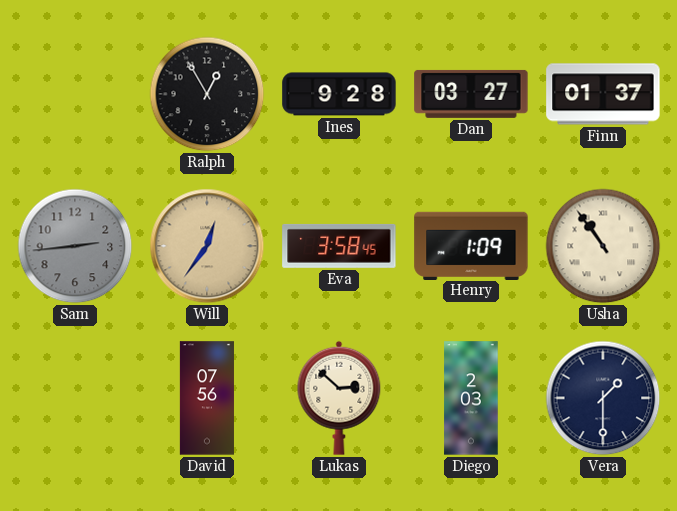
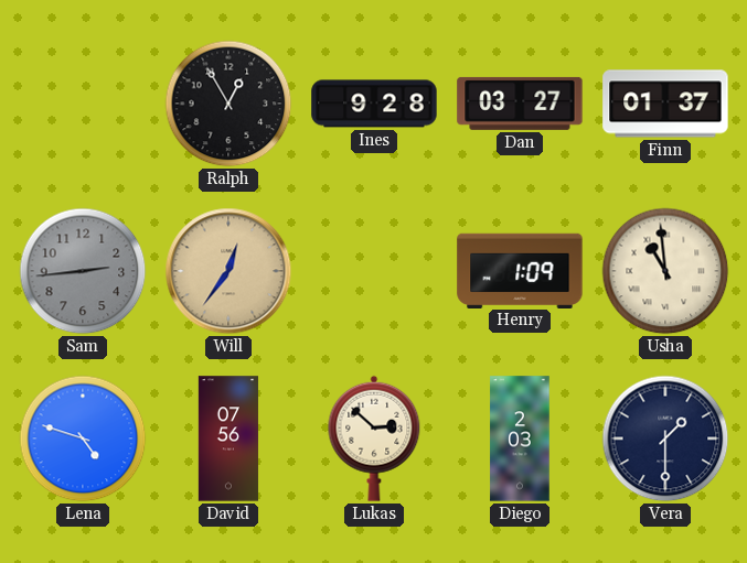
Eva: 3:58 -> none
Usha: 10:54 -> 10:59
Lena: none -> 4:48
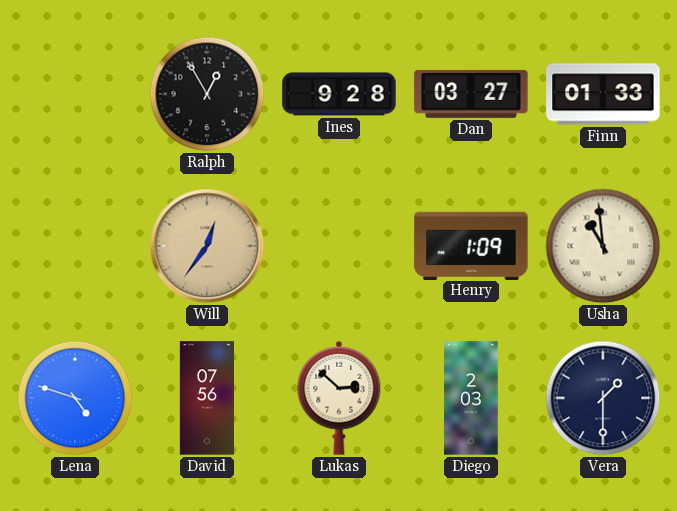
Finn: 01:37 -> 01:33
Sam: 2:44 -> none
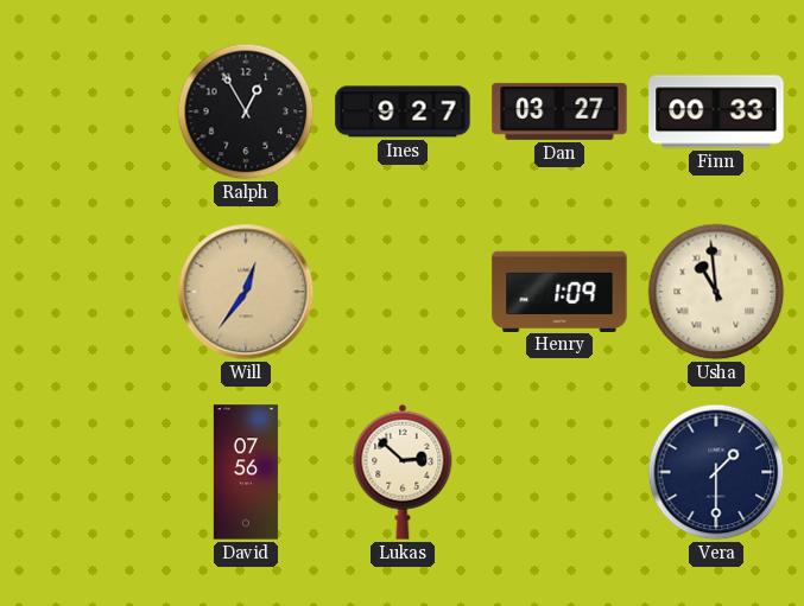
Ines: 9:28 -> 9:27
Finn: 01:33 -> 00:33
Lena: 4:48 -> none
Diego: 2:03 -> none
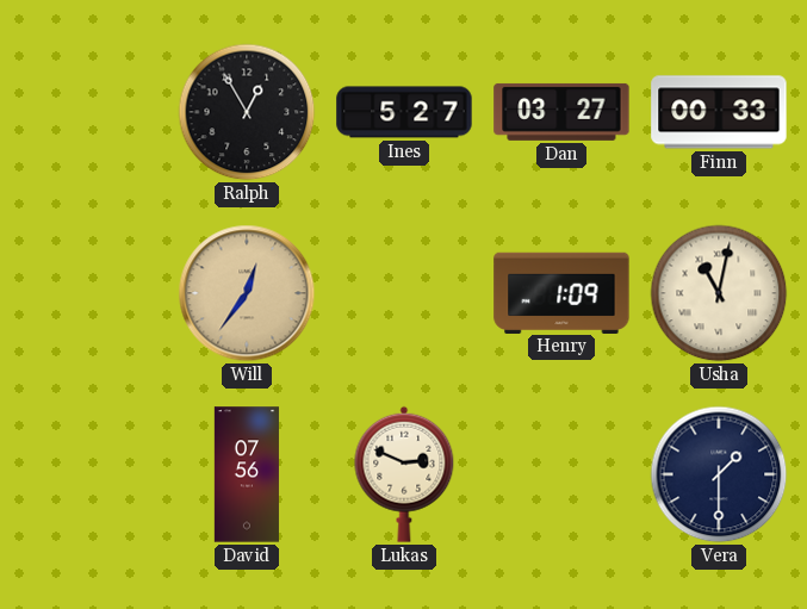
Ines: 9:27 -> 5:27
Usha: 10:59 -> 11:02
Lukas: 2:52 -> 2:49
